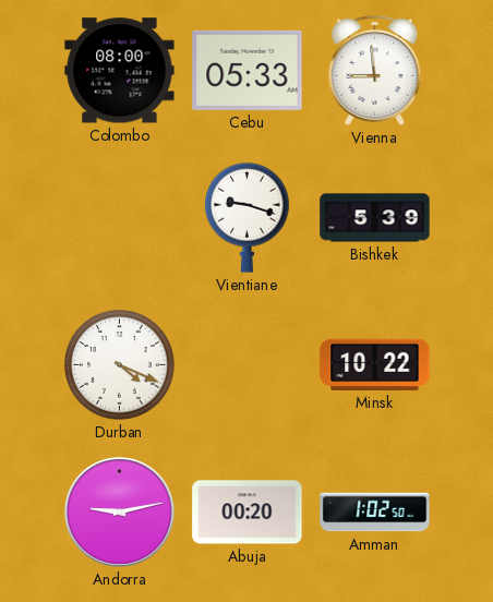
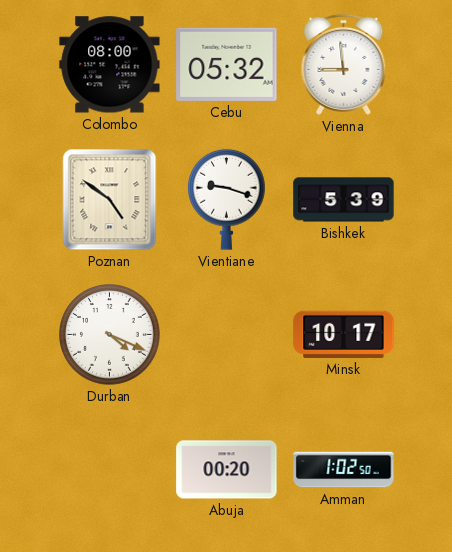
Cebu: 05:33 -> 05:32
Poznan: none -> 4:51
Minsk: 10:22 -> 10:17
Andorra: 9:13 -> none
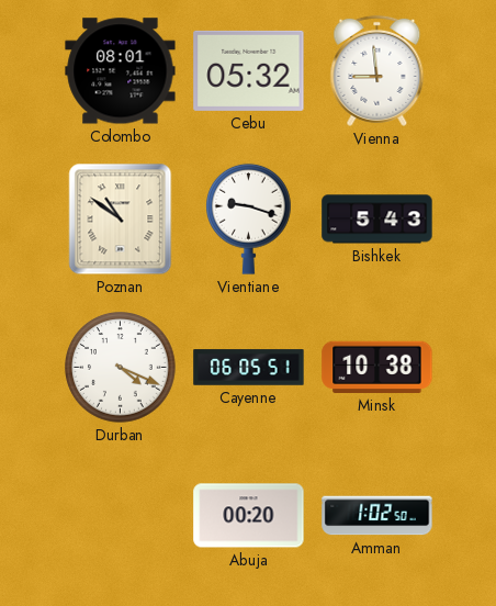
Colombo: 08:00 -> 08:01
Poznan: 4:51 -> 10:51
Bishkek: 5:39 -> 5:43
Cayenne: none -> 06:05
Minsk: 10:17 -> 10:38
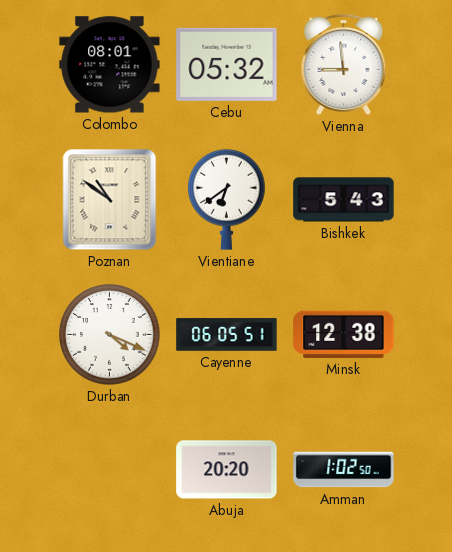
Vientiane: 9:18 -> 6:39
Minsk: 10:38 -> 12:38
Abuja: 00:20 -> 20:20
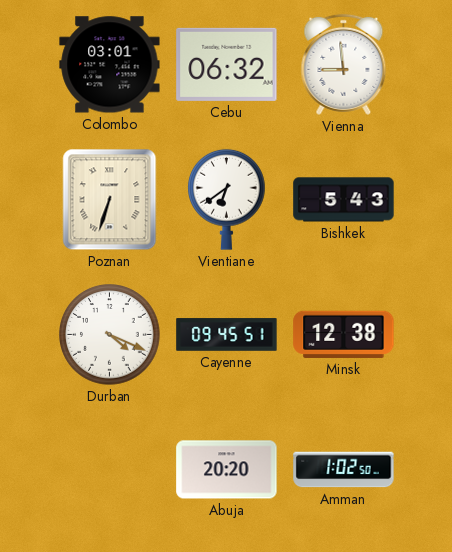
Colombo: 08:01 -> 03:01
Cebu: 05:32 -> 06:32
Poznan: 10:51 -> 6:33
Cayenne: 06:05 -> 09:45
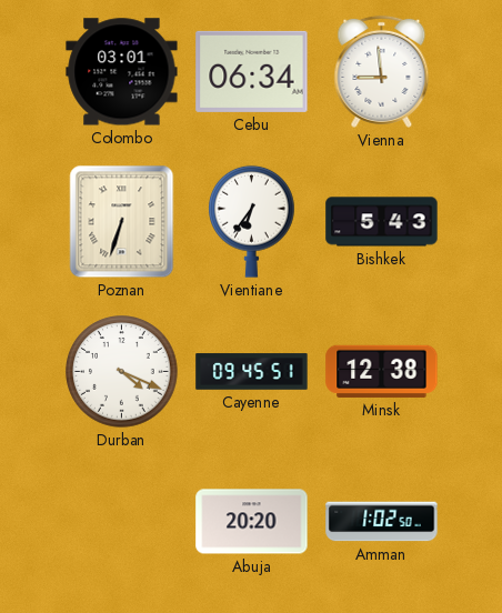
Cebu: 06:32 -> 06:34
Vientiane: 6:39 -> 6:36
